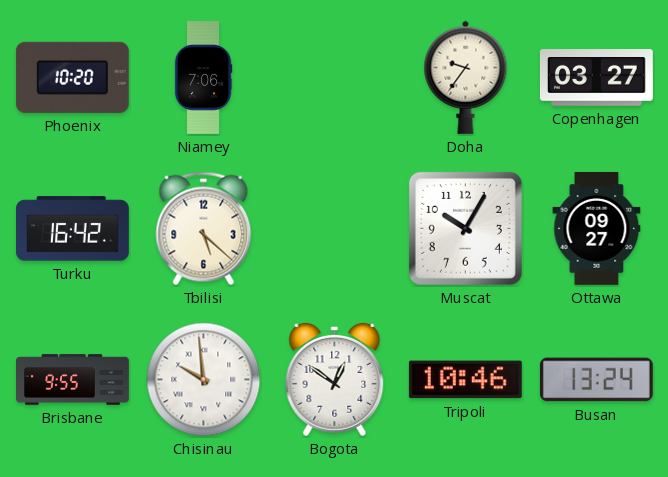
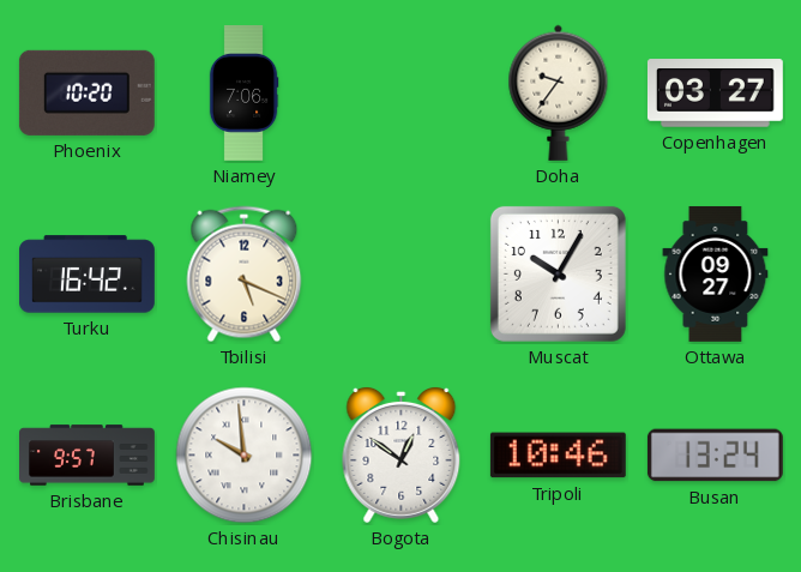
Tbilisi: 5:22 -> 5:19
Brisbane: 9:55 -> 9:57
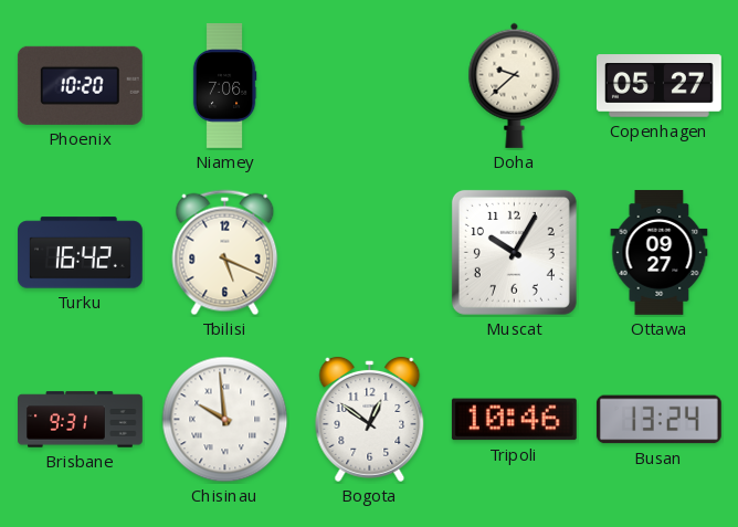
Doha: 9:36 -> 9:38
Copenhagen: 03:27 -> 05:27
Brisbane: 9:57 -> 9:31
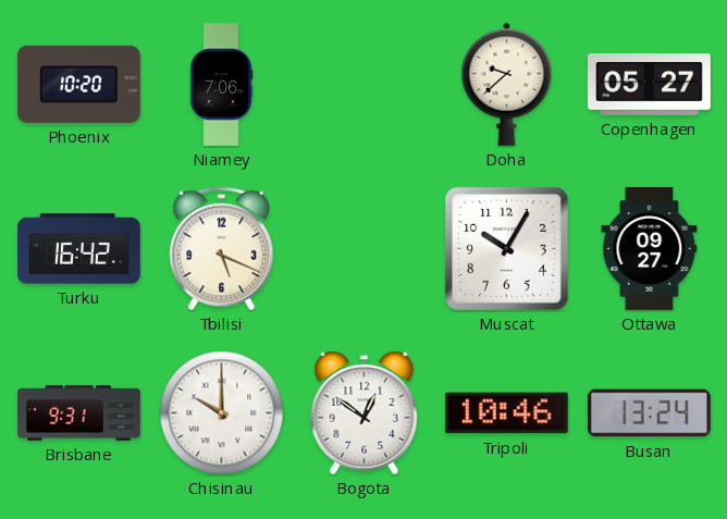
Chisinau: 9:59 -> 10:00
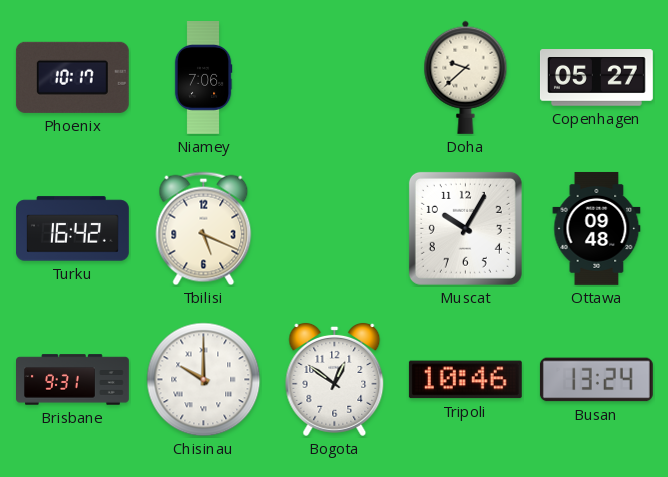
Phoenix: 10:20 -> 10:17
Ottawa: 09:27 -> 09:48
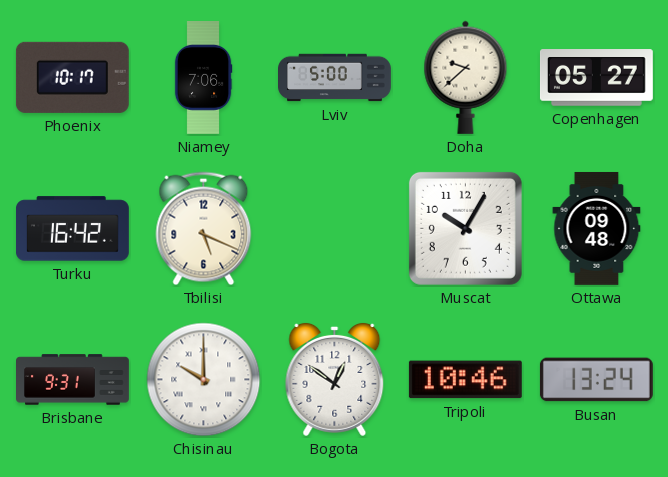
Lviv: none -> 5:00
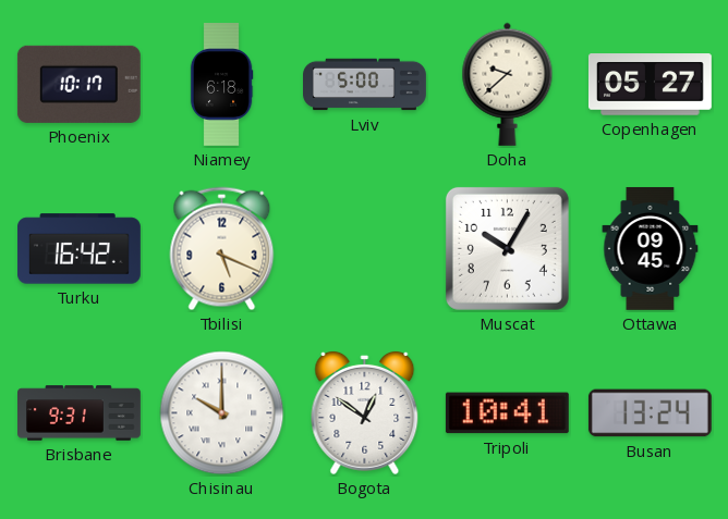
Niamey: 7:06 -> 6:18
Ottawa: 09:48 -> 09:45
Tripoli: 10:46 -> 10:41
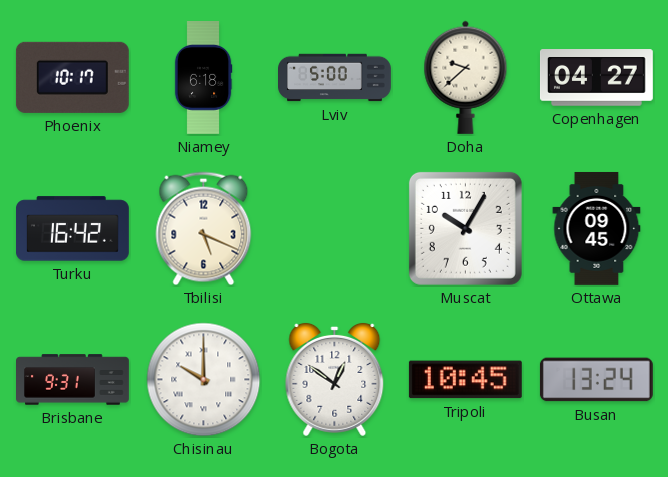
Copenhagen: 05:27 -> 04:27
Tripoli: 10:41 -> 10:45
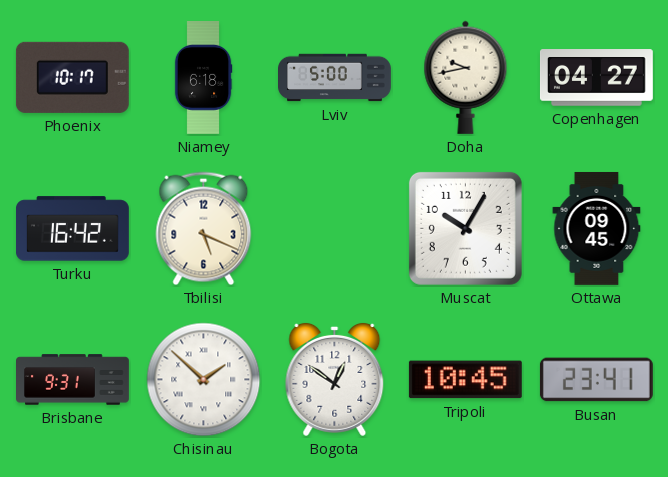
Doha: 9:38 -> 9:43
Chisinau: 10:00 -> 1:52
Busan: 13:24 -> 23:41
